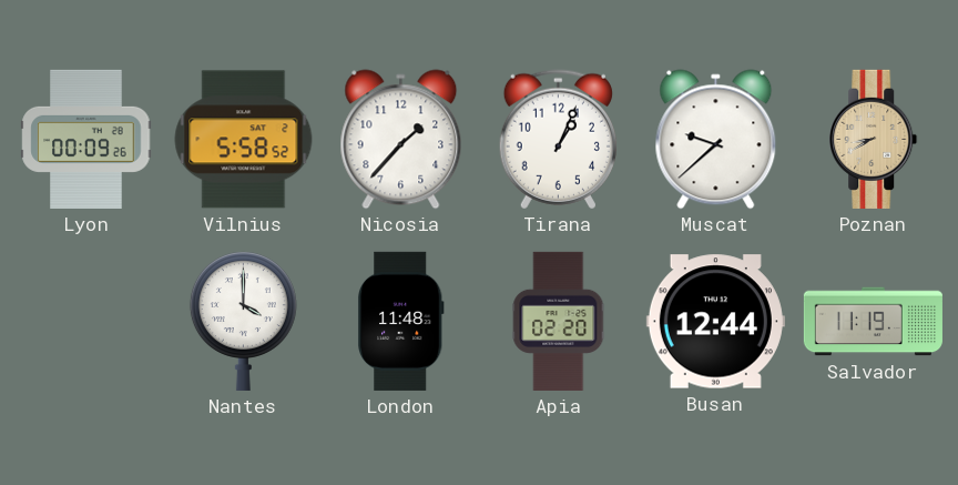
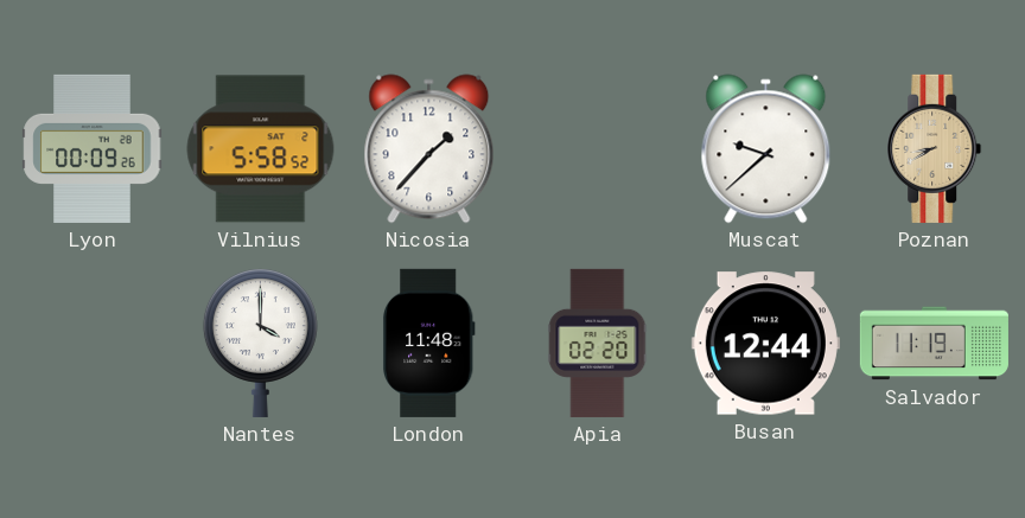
Tirana: 1:04 -> none
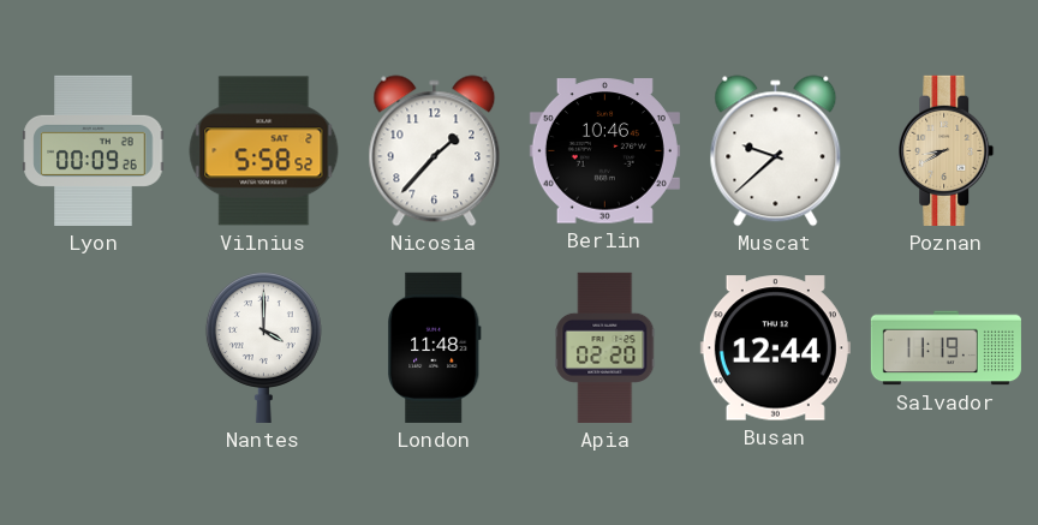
Berlin: none -> 10:46
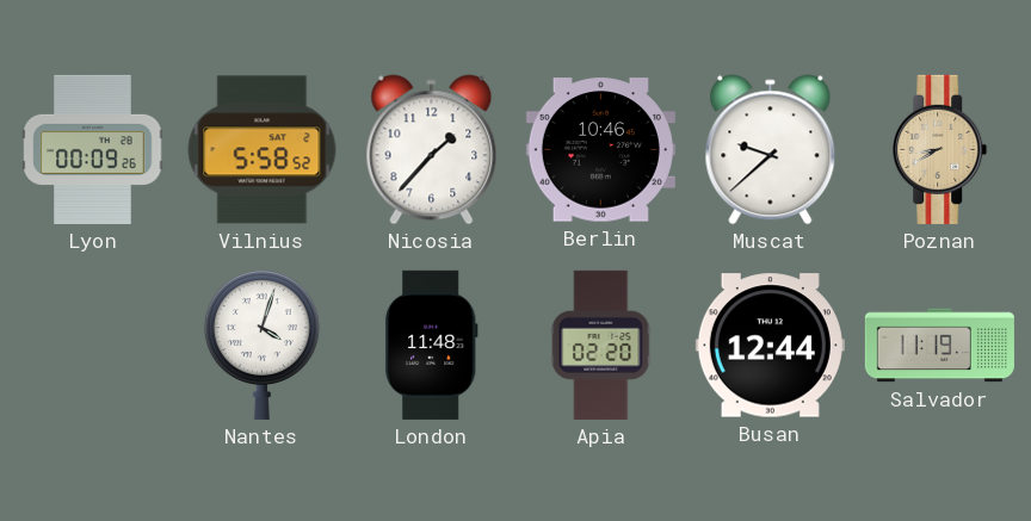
Nantes: 4:00 -> 4:03
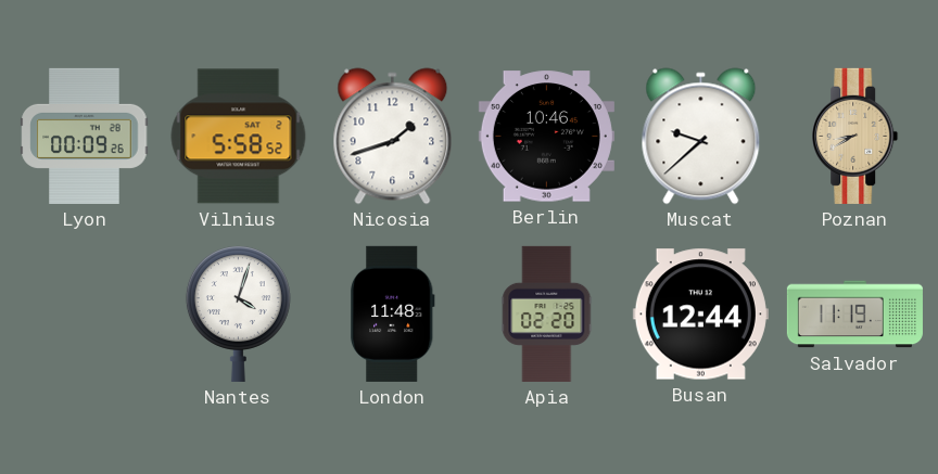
Nicosia: 1:37 -> 1:42
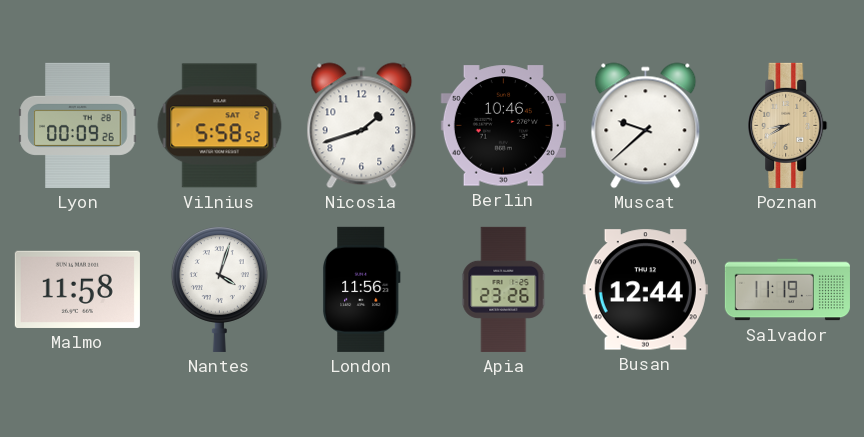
Malmo: none -> 11:58
London: 11:48 -> 11:56
Apia: 02:20 -> 23:26
